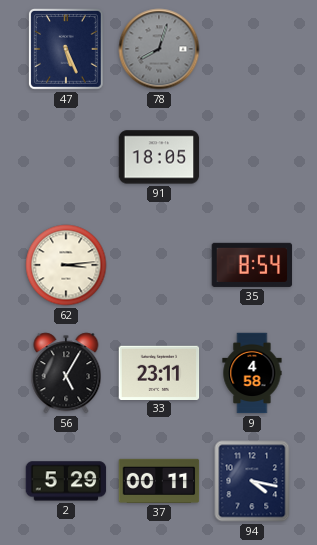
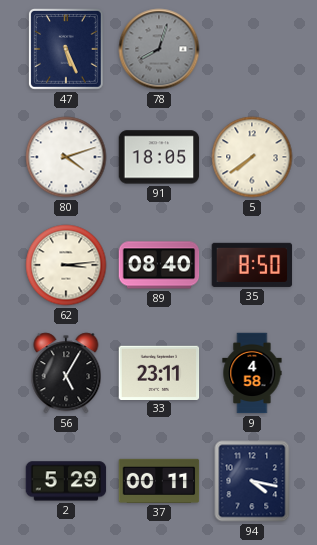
80: none -> 4:12
5: none -> 7:39
89: none -> 08:40
35: 8:54 -> 8:50
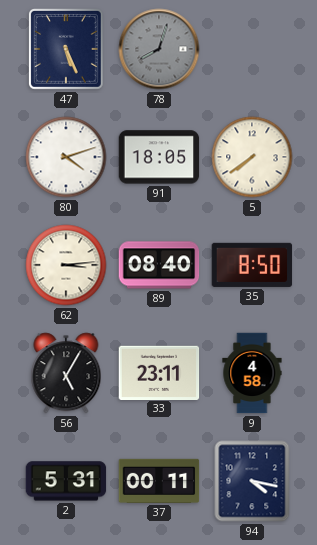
2: 5:29 -> 5:31
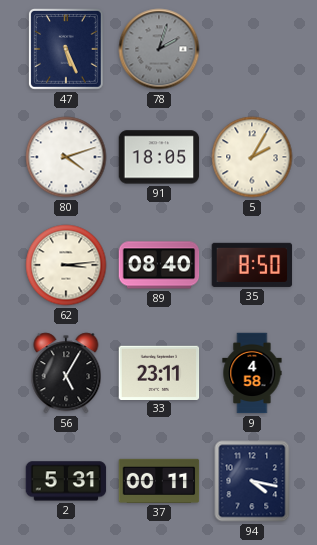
78: 8:03 -> 2:03
5: 7:39 -> 2:05
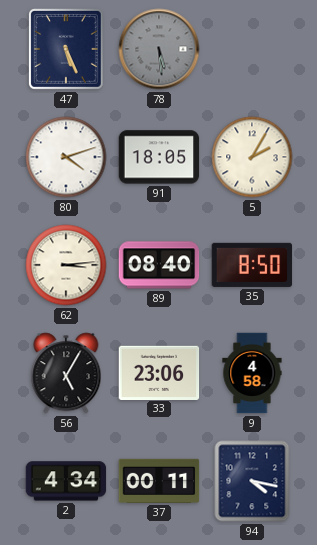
78: 2:03 -> 5:29
33: 23:11 -> 23:06
2: 5:31 -> 4:34
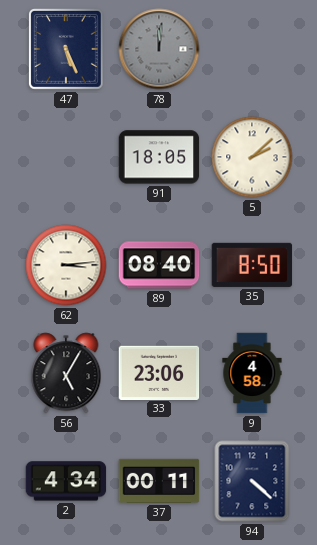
78: 5:29 -> 12:01
80: 4:12 -> none
5: 2:05 -> 2:08
94: 4:17 -> 4:22
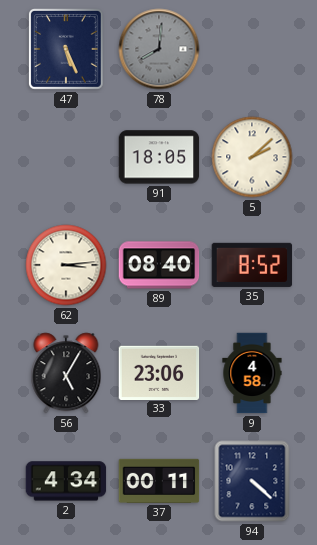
78: 12:01 -> 8:01
35: 8:50 -> 8:52
